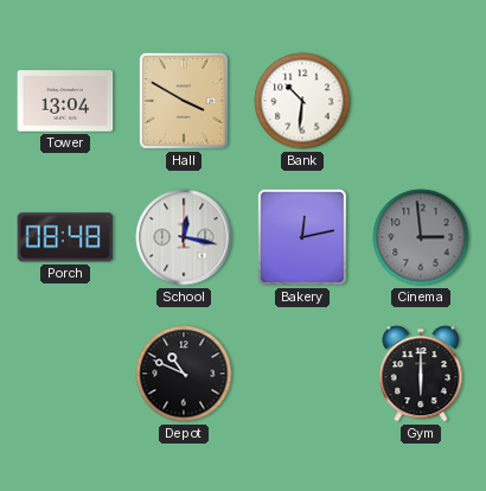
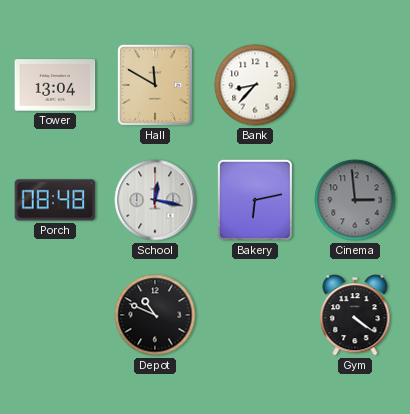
Hall: 3:50 -> 11:50
Bank: 10:31 -> 8:37
Bakery: 12:13 -> 6:13
Gym: 6:00 -> 4:21
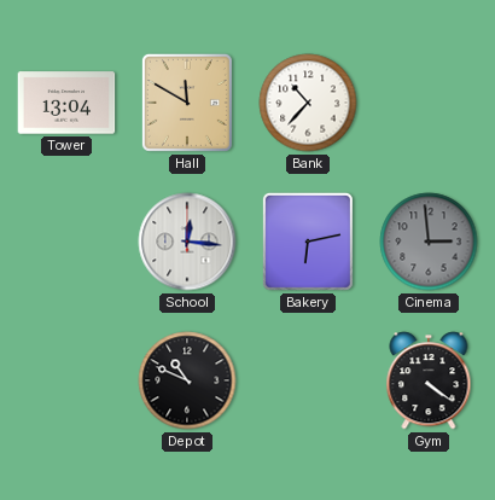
Bank: 8:37 -> 10:37
Porch: 08:48 -> none
School: 12:17 -> 12:16
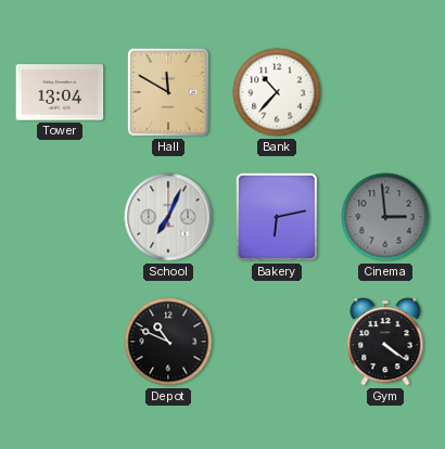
School: 12:16 -> 7:04
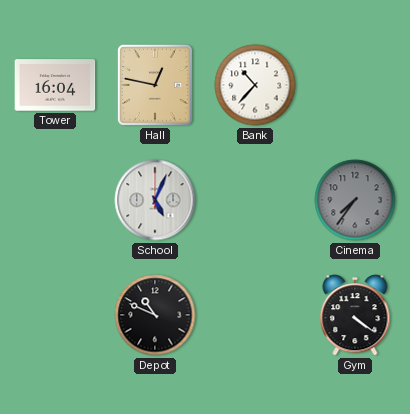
Tower: 13:04 -> 16:04
Hall: 11:50 -> 12:47
School: 7:04 -> 5:04
Bakery: 6:13 -> none
Cinema: 2:59 -> 7:36
